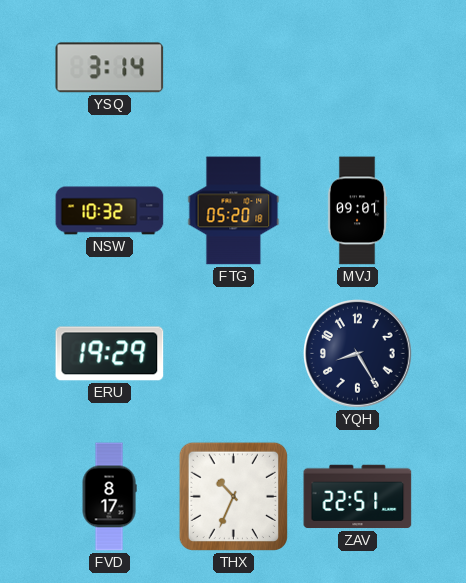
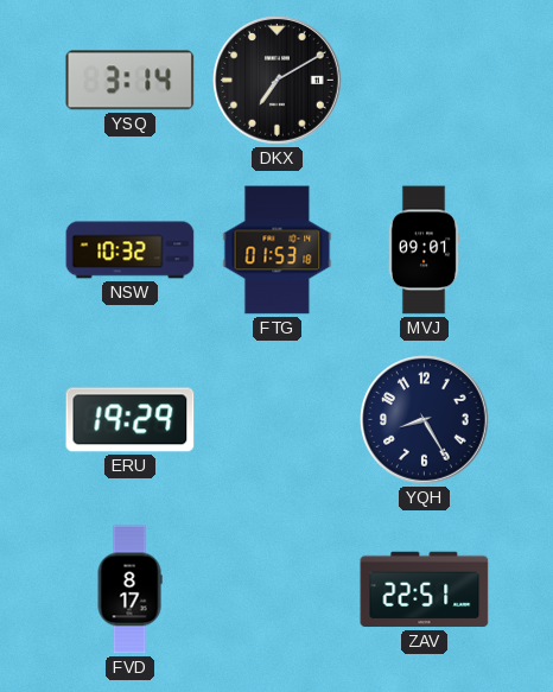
DKX: none -> 7:10
FTG: 05:20 -> 01:53
THX: 10:34 -> none
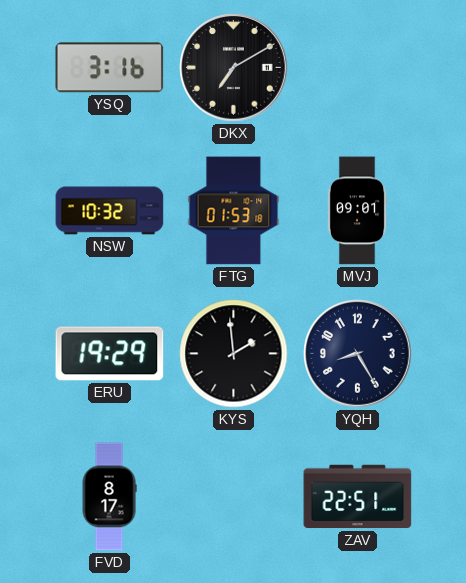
YSQ: 3:14 -> 3:16
KYS: none -> 1:59
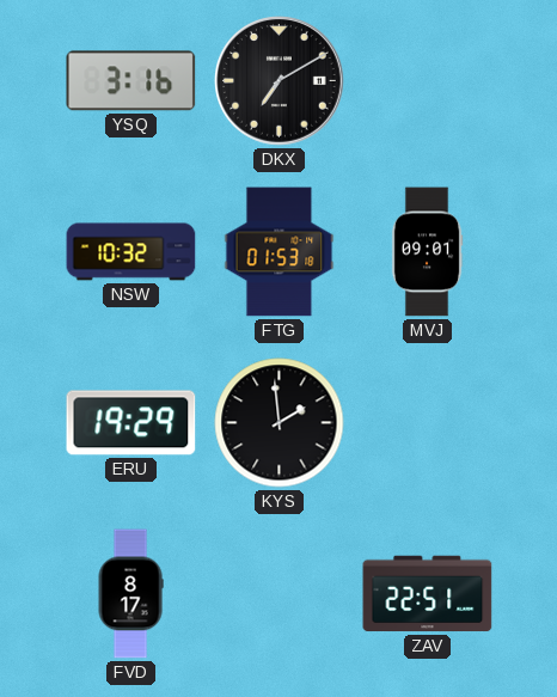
YQH: 8:25 -> none
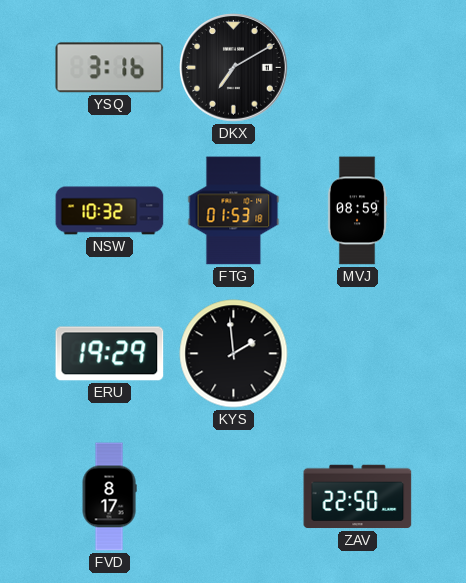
MVJ: 09:01 -> 08:59
ZAV: 22:51 -> 22:50
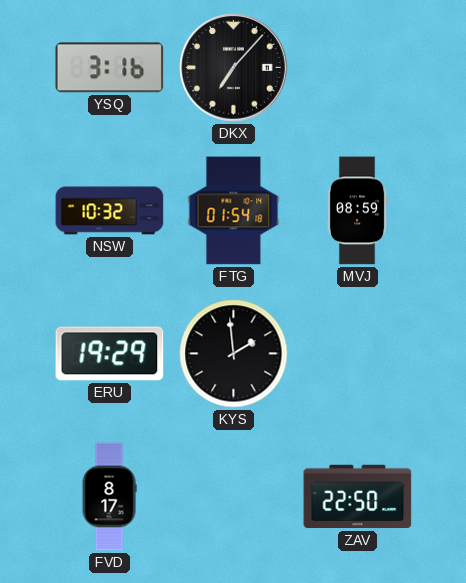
DKX: 7:10 -> 7:07
FTG: 01:53 -> 01:54
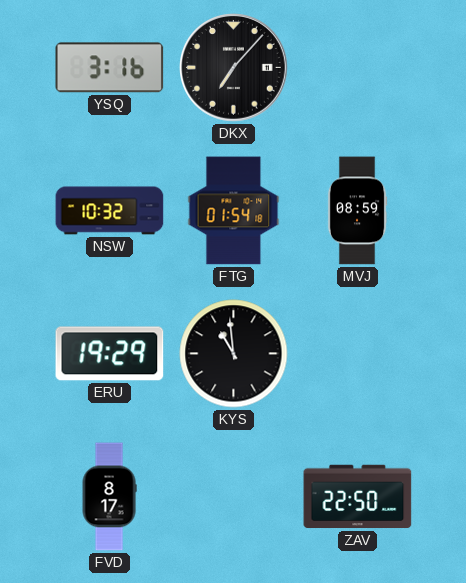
KYS: 1:59 -> 10:59
